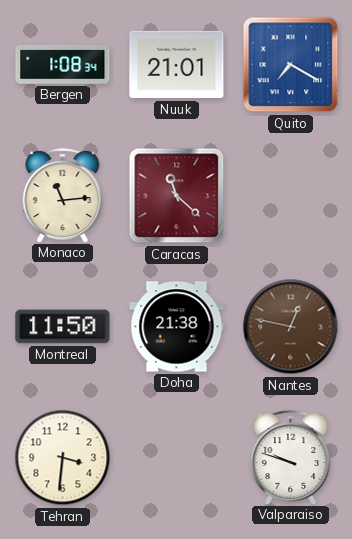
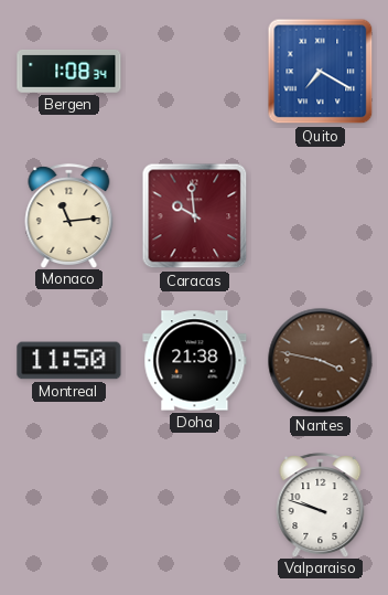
Nuuk: 21:01 -> none
Caracas: 11:22 -> 9:59
Nantes: 12:47 -> 3:47
Tehran: 3:31 -> none
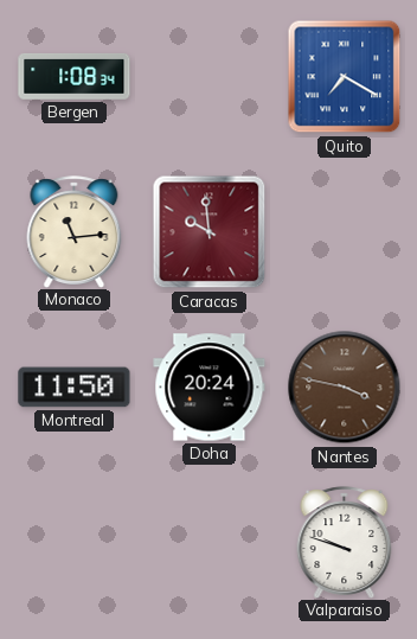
Doha: 21:38 -> 20:24
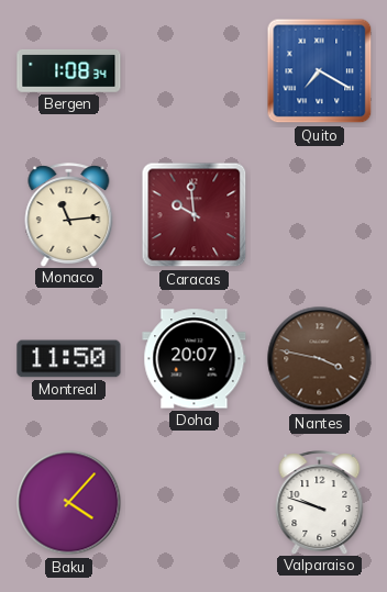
Doha: 20:24 -> 20:07
Baku: none -> 4:07
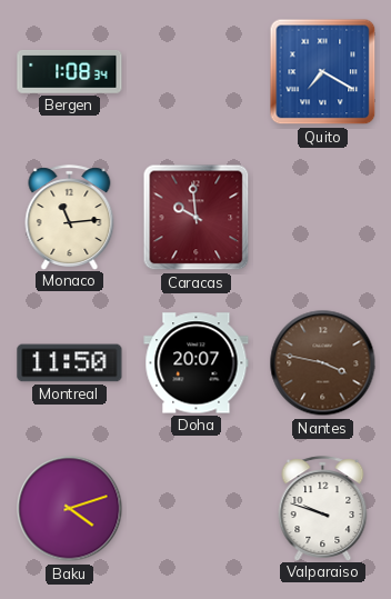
Baku: 4:07 -> 4:12
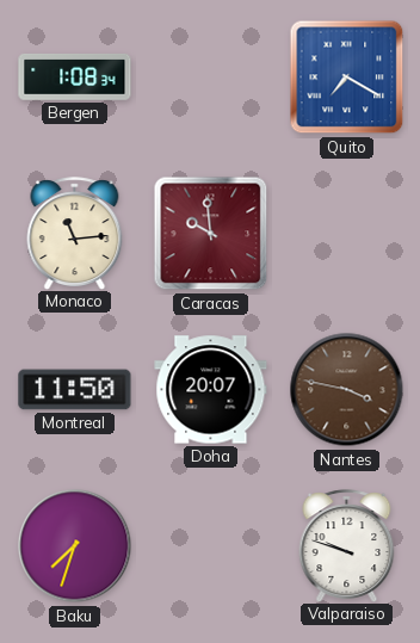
Baku: 4:12 -> 7:33
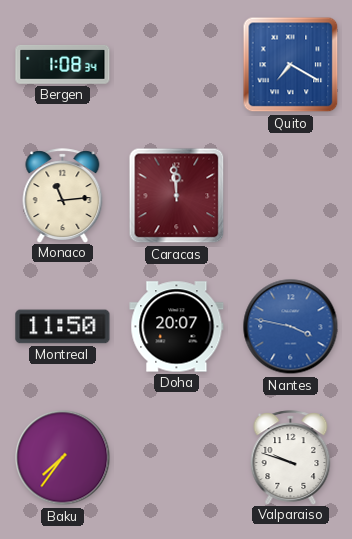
Caracas: 9:59 -> 11:59
Nantes dial: brown -> blue
Baku: 7:33 -> 7:36
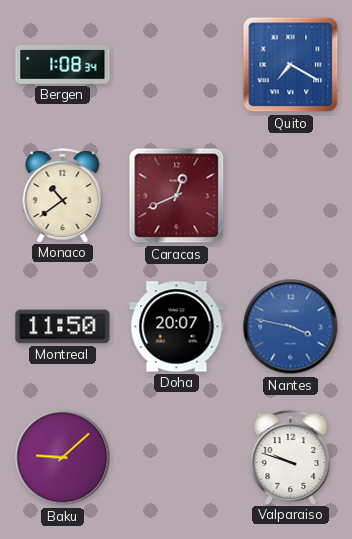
Monaco: 11:14 -> 10:39
Caracas: 11:59 -> 12:41
Baku: 7:36 -> 9:08
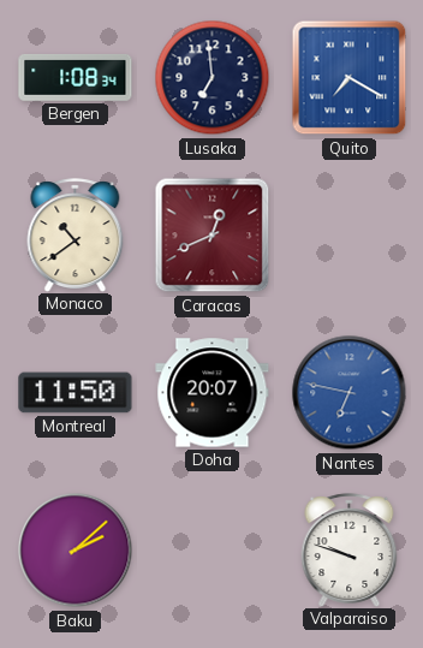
Lusaka: none -> 6:59
Nantes: 3:47 -> 6:47
Baku: 9:08 -> 2:08
